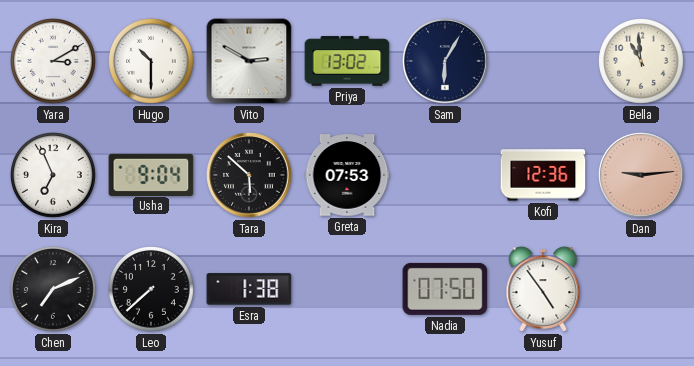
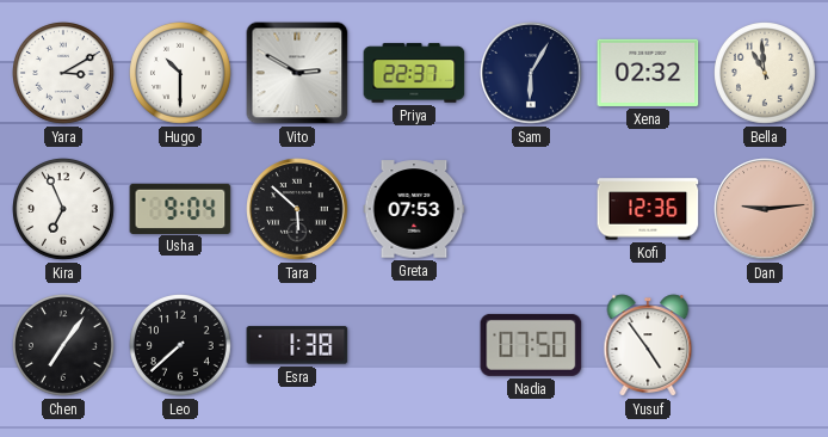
Priya: 13:02 -> 22:37
Xena: none -> 02:32
Chen: 7:11 -> 7:06
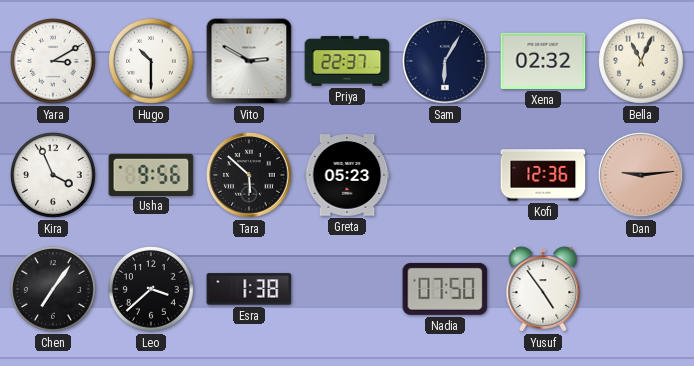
Bella: 10:59 -> 11:04
Kira: 6:56 -> 3:56
Usha: 9:04 -> 9:56
Greta: 07:53 -> 05:23
Leo: 7:38 -> 3:38
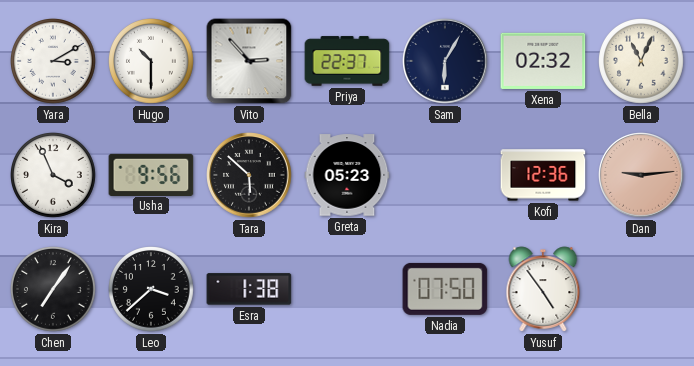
Vito: 2:50 -> 2:53
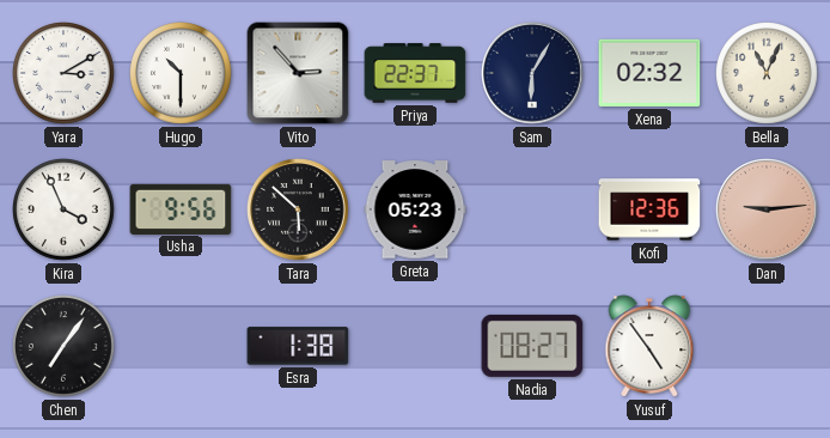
Leo: 3:38 -> none
Nadia: 07:50 -> 08:27
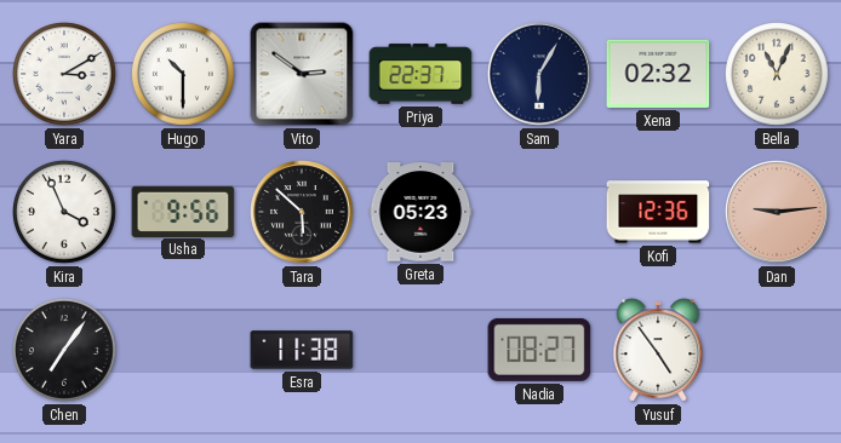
Vito: 2:53 -> 2:51
Esra: 1:38 -> 11:38
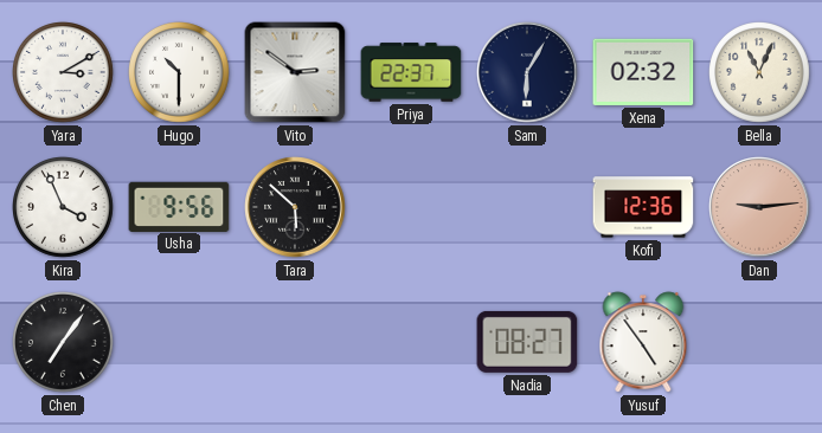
Greta: 05:23 -> none
Esra: 11:38 -> none
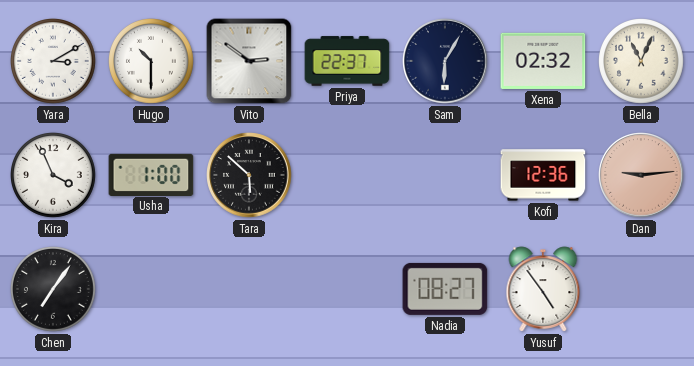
Usha: 9:56 -> 1:00
